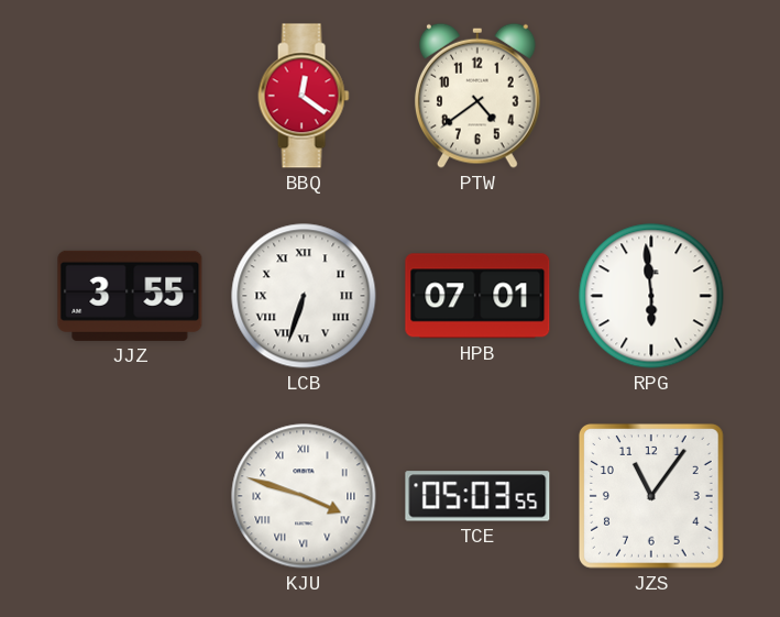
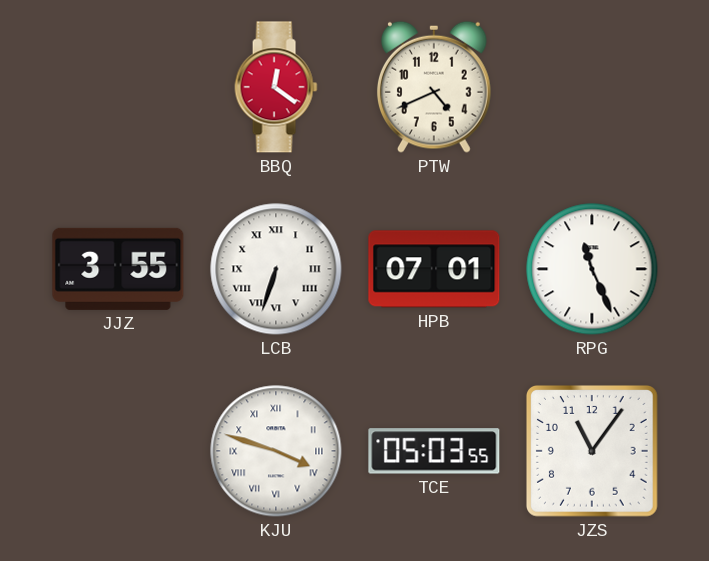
PTW: 4:39 -> 4:41
RPG: 5:59 -> 11:26
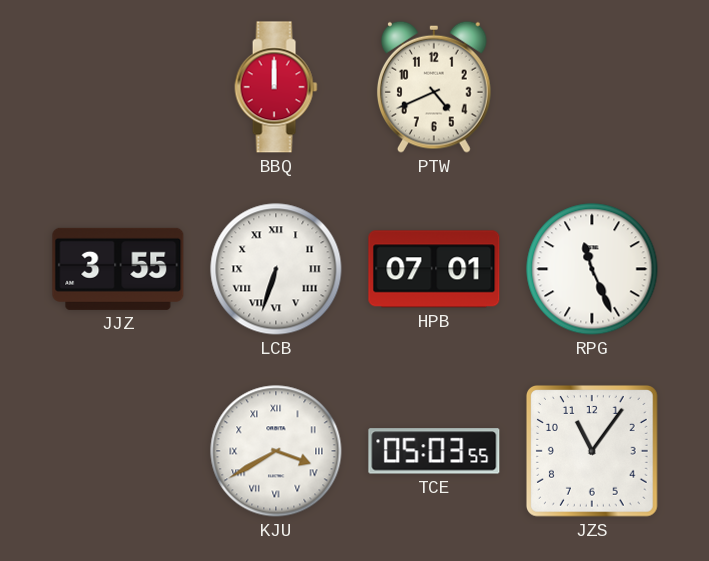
BBQ: 12:21 -> 12:00
KJU: 3:48 -> 3:40
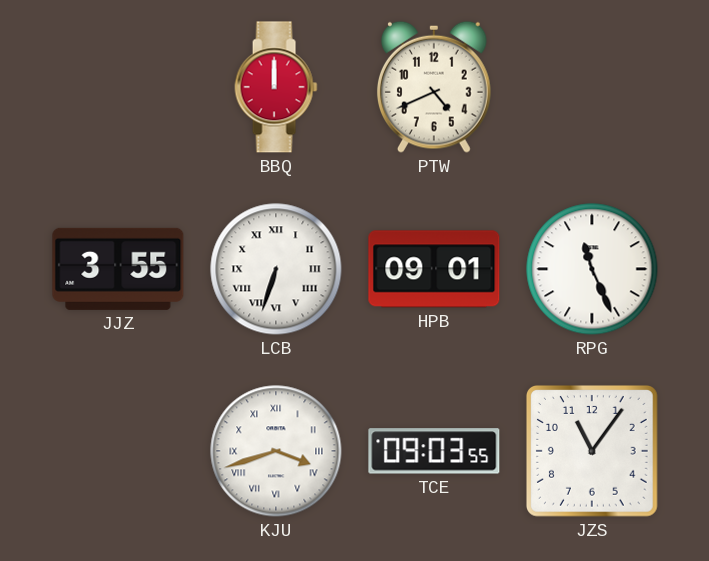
HPB: 07:01 -> 09:01
KJU: 3:40 -> 3:42
TCE: 05:03 -> 09:03
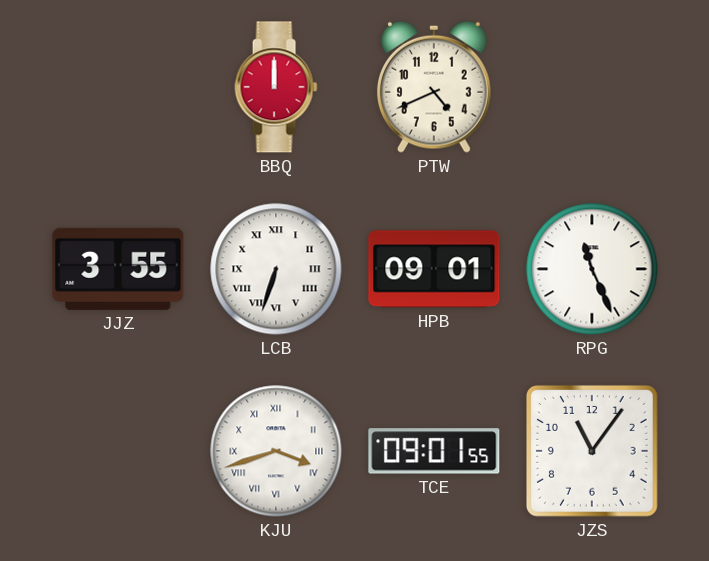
TCE: 09:03 -> 09:01
